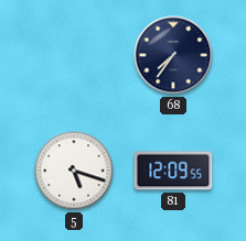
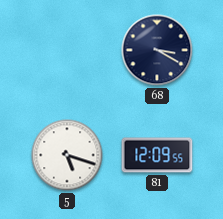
68: 7:36 -> 3:20
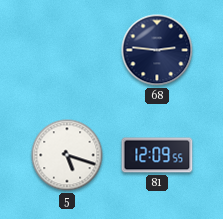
68: 3:20 -> 2:46
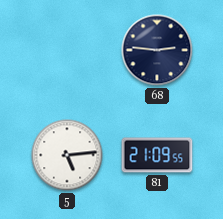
5: 5:18 -> 5:14
81: 12:09 -> 21:09
